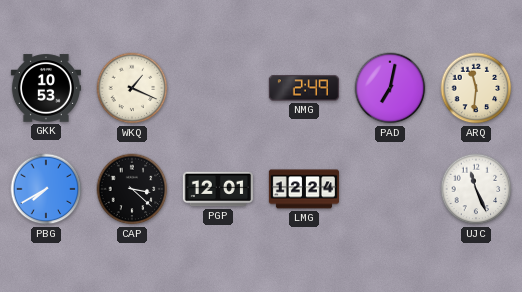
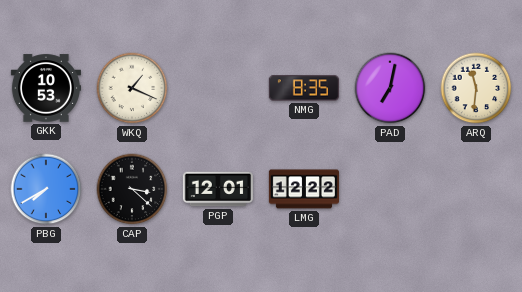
NMG: 2:49 -> 8:35
LMG: 12:24 -> 12:22
UJC: 11:26 -> none
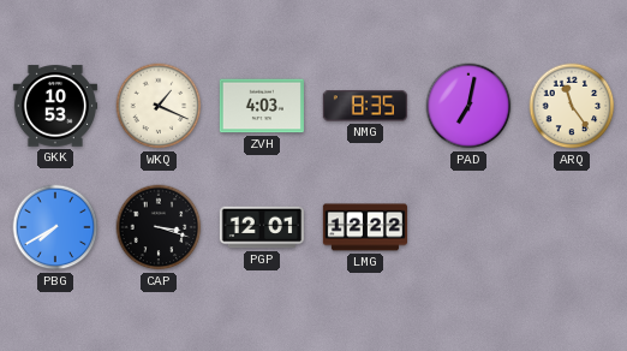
ZVH: none -> 4:03
ARQ: 11:31 -> 11:24
CAP: 3:22 -> 3:18
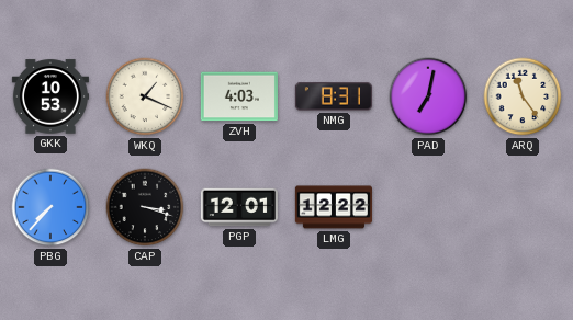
NMG: 8:35 -> 8:31
PBG: 7:40 -> 7:37
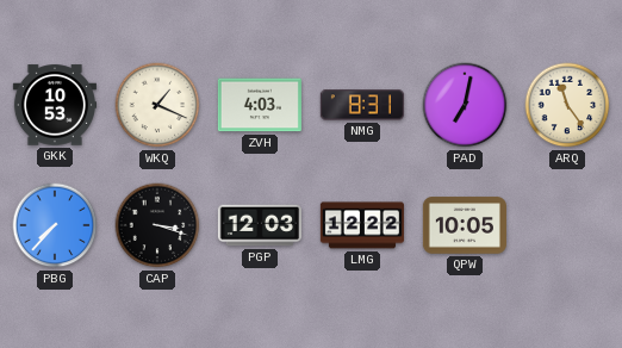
PGP: 12:01 -> 12:03
QPW: none -> 10:05
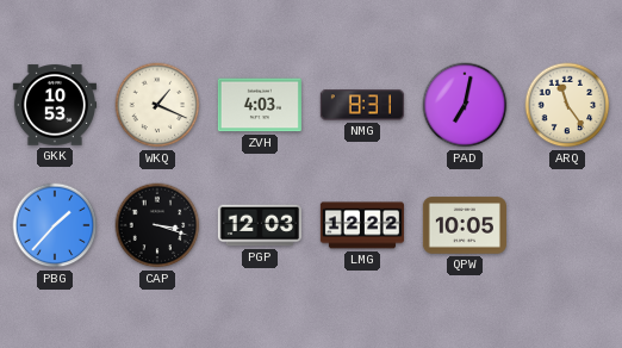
PBG: 7:37 -> 1:37
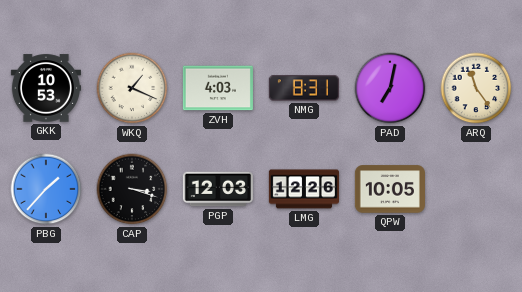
LMG: 12:22 -> 12:26
